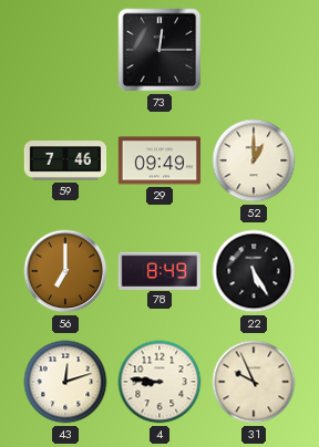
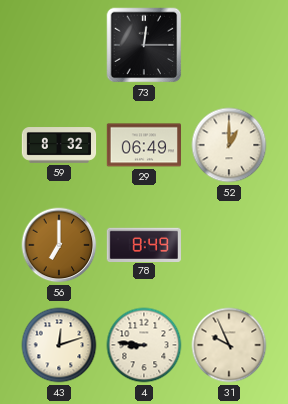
59: 7:46 -> 8:32
29: 09:49 -> 06:49
22: 5:25 -> none
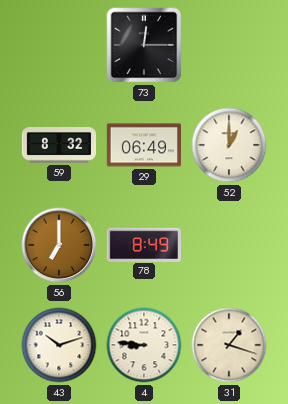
43: 12:12 -> 10:12
31: 9:56 -> 1:18
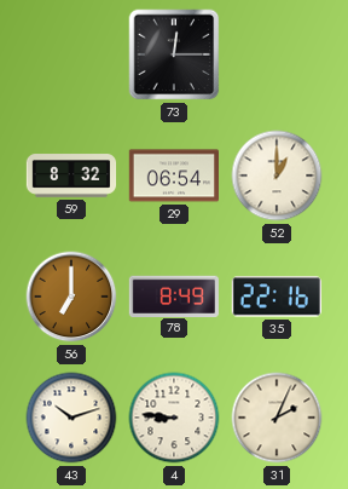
29: 06:49 -> 06:54
35: none -> 22:16
31: 1:18 -> 2:04
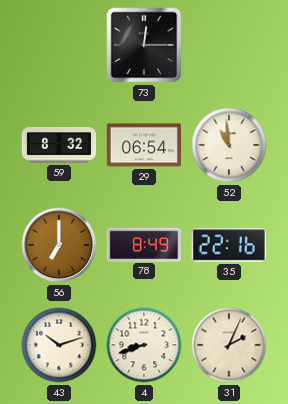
52: 1:00 -> 10:59
4: 8:46 -> 8:42
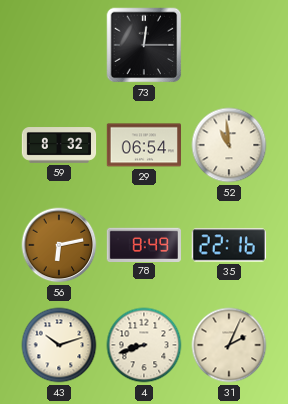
56: 7:00 -> 6:13
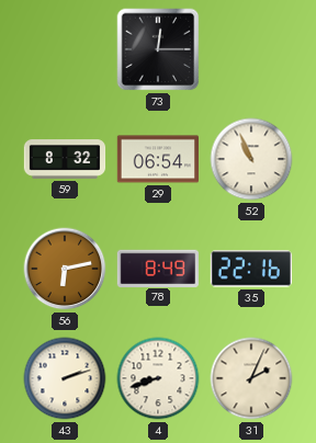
52: 10:59 -> 10:56
43: 10:12 -> 2:12
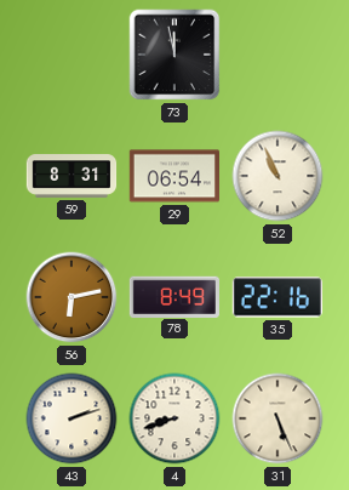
73: 12:15 -> 11:58
59: 8:32 -> 8:31
31: 2:04 -> 5:26
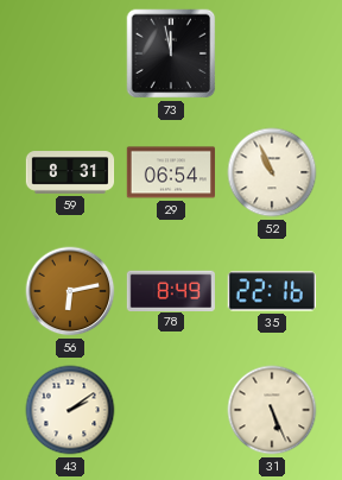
43: 2:12 -> 2:09
4: 8:42 -> none
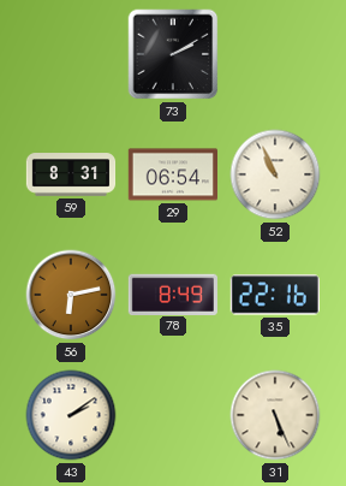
73: 11:58 -> 2:10
